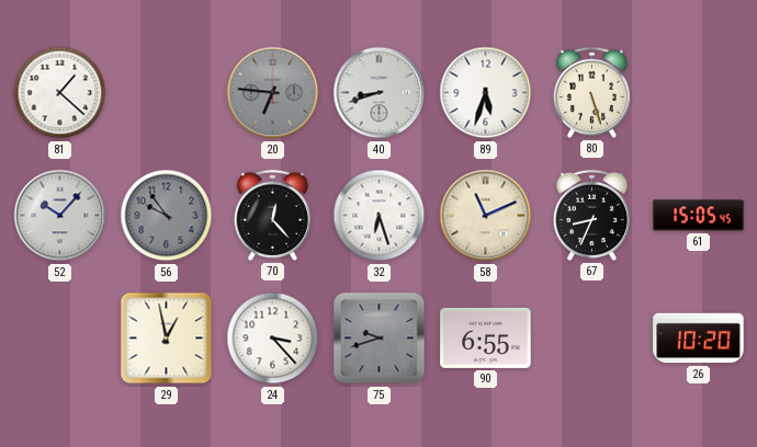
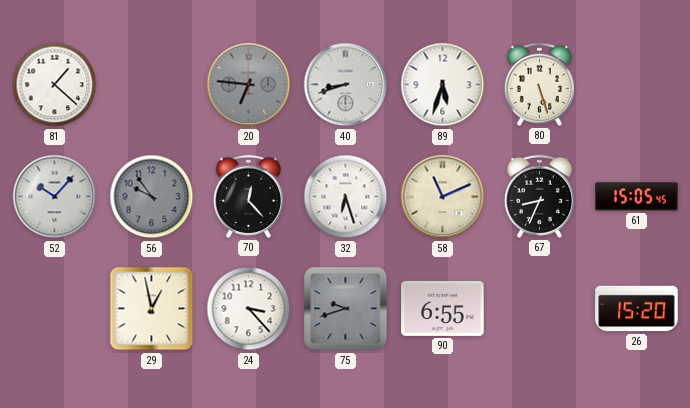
26: 10:20 -> 15:20
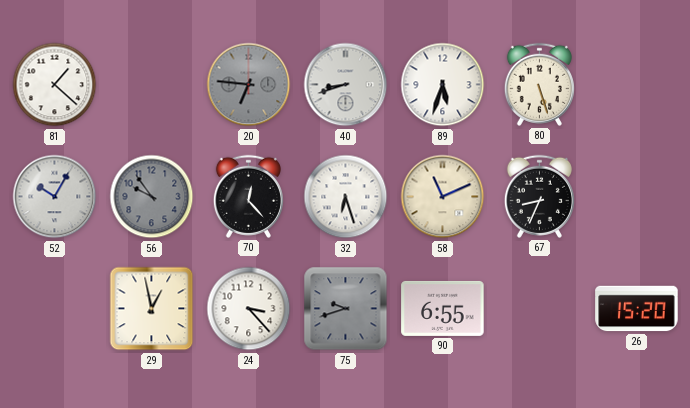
52: 10:07 -> 10:05
61: 15:05 -> none
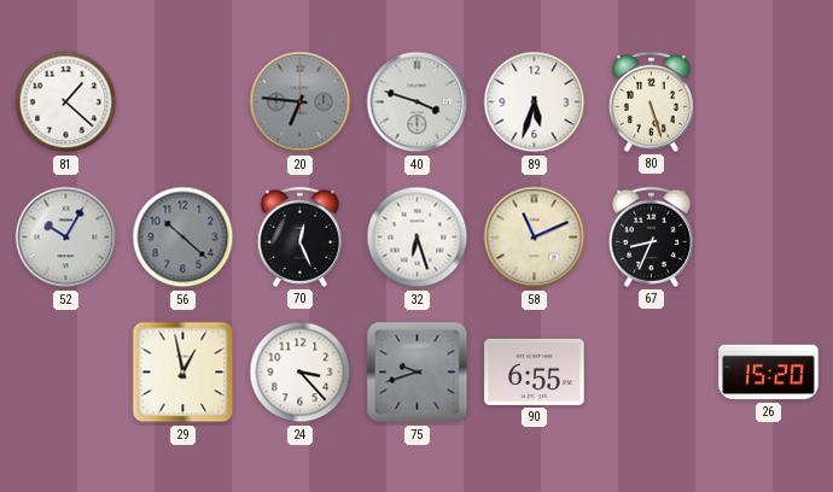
40: 8:42 -> 3:48
56: 9:54 -> 10:22
70: 12:23 -> 12:26
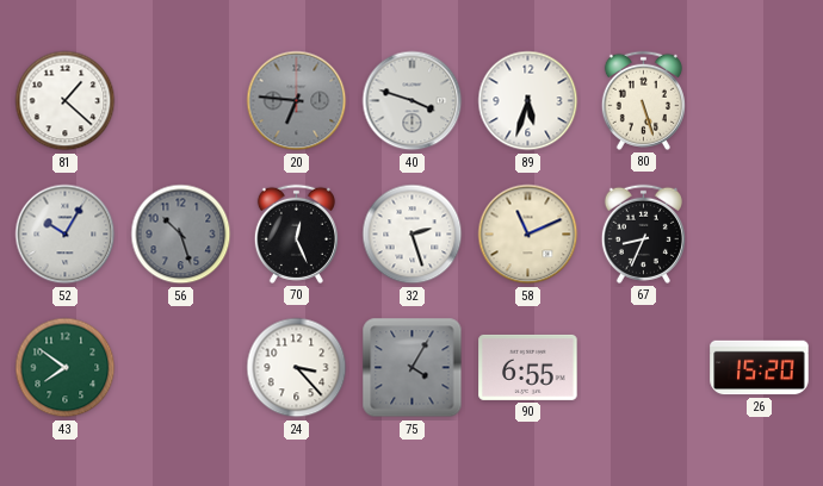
56: 10:22 -> 10:27
32: 6:27 -> 2:27
43: none -> 7:51
29: 12:58 -> none
75: 9:42 -> 4:05
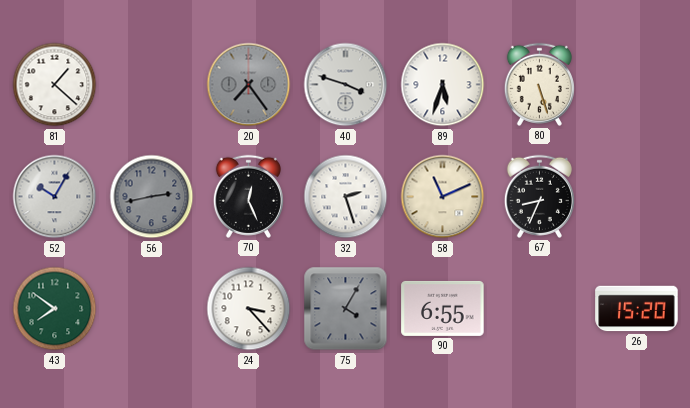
20: 6:46 -> 7:24
56: 10:27 -> 2:43
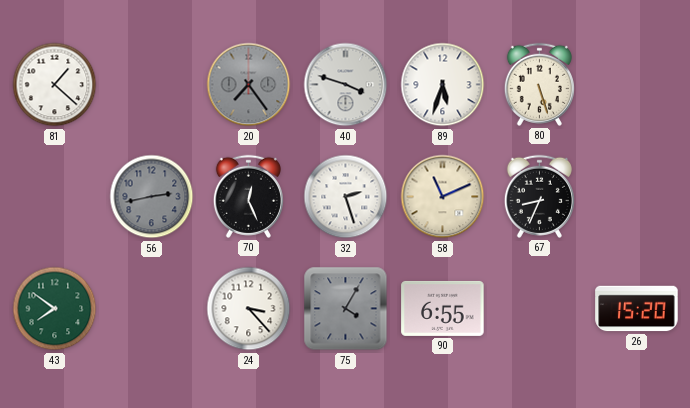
52: 10:05 -> none
